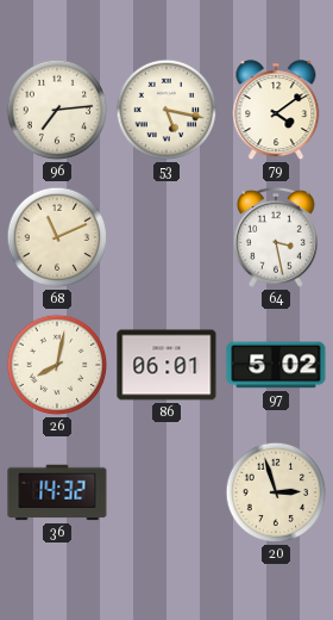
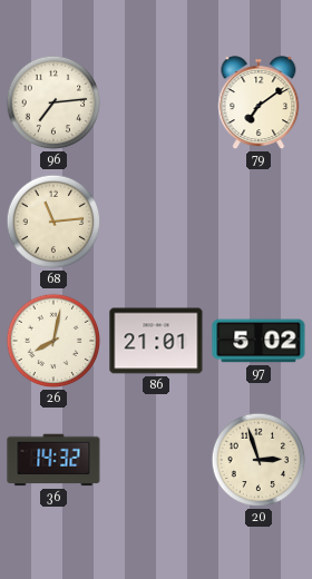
53: 5:17 -> none
79: 4:09 -> 7:09
68: 11:11 -> 11:14
64: 3:28 -> none
86: 06:01 -> 21:01
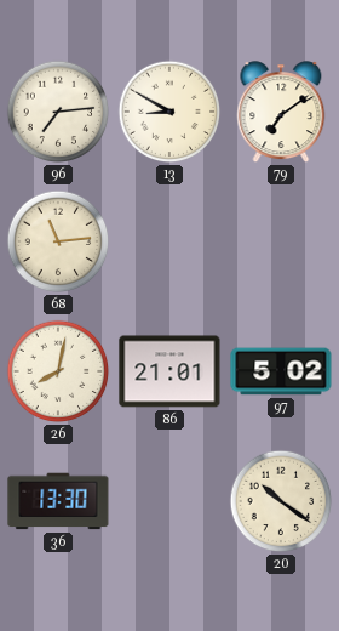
13: none -> 8:50
36: 14:32 -> 13:30
20: 2:57 -> 10:21
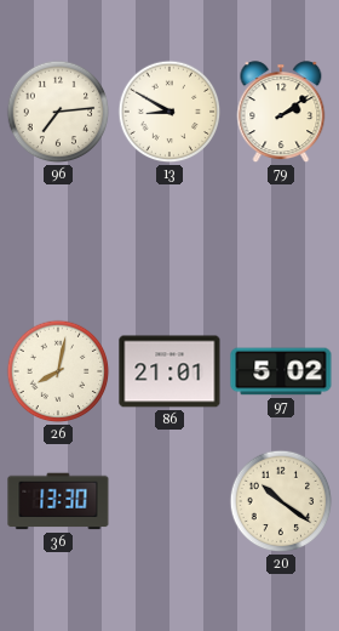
79: 7:09 -> 2:09
68: 11:14 -> none
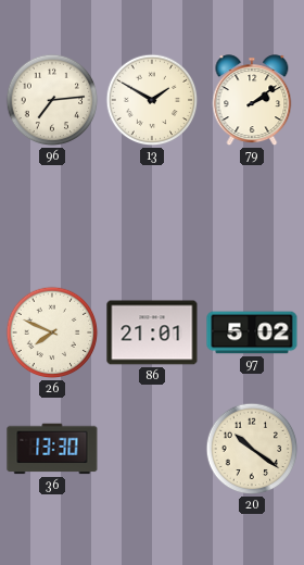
13: 8:50 -> 1:50
26: 8:02 -> 7:49
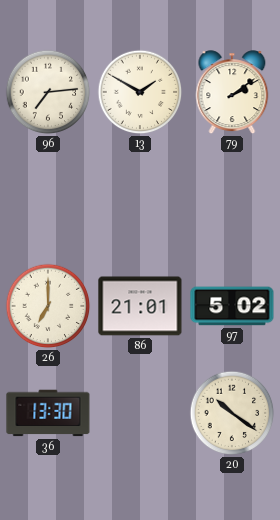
26: 7:49 -> 7:00
